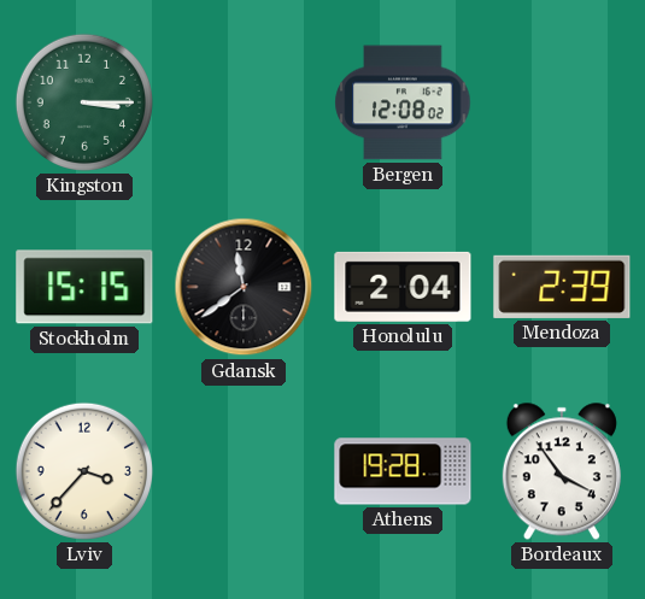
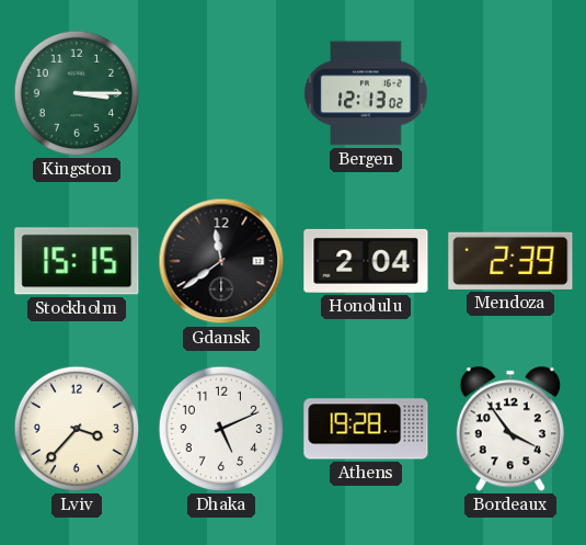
Bergen: 12:08 -> 12:13
Dhaka: none -> 5:11
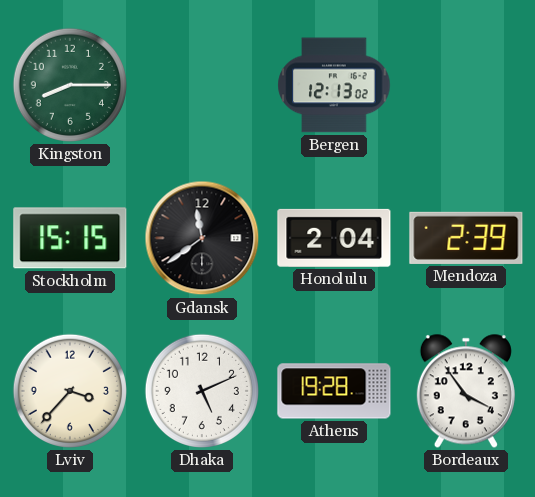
Kingston: 3:15 -> 8:15
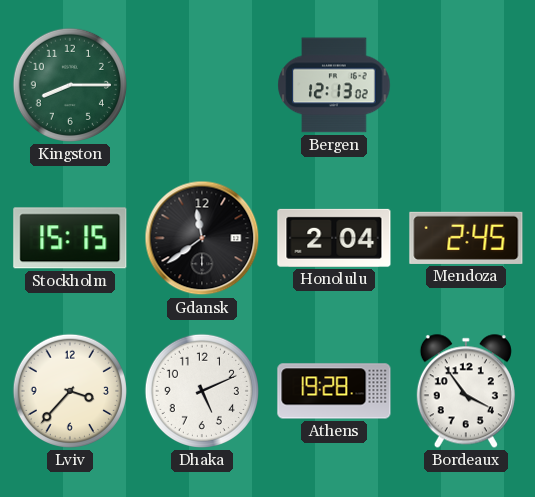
Mendoza: 2:39 -> 2:45
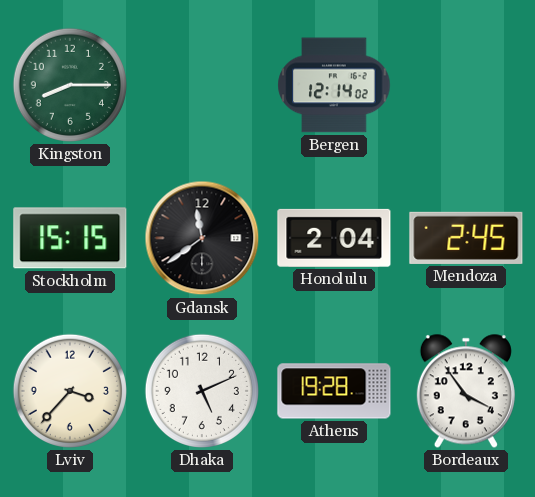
Bergen: 12:13 -> 12:14
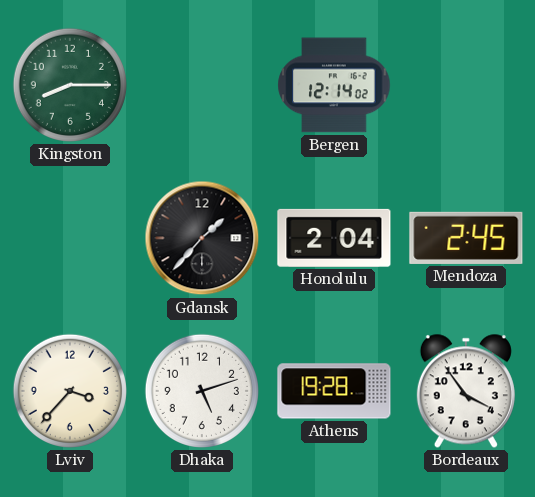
Stockholm: 15:15 -> none
Gdansk: 11:39 -> 1:37
Dhaka: 5:11 -> 5:12
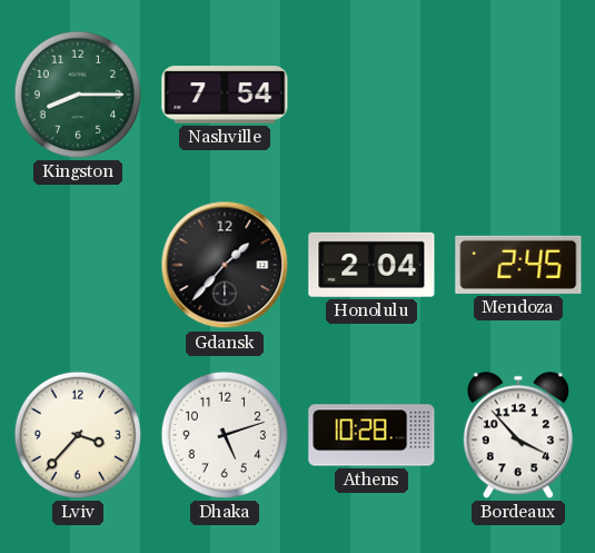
Nashville: none -> 7:54
Bergen: 12:14 -> none
Athens: 19:28 -> 10:28
Bordeaux: 3:54 -> 3:53
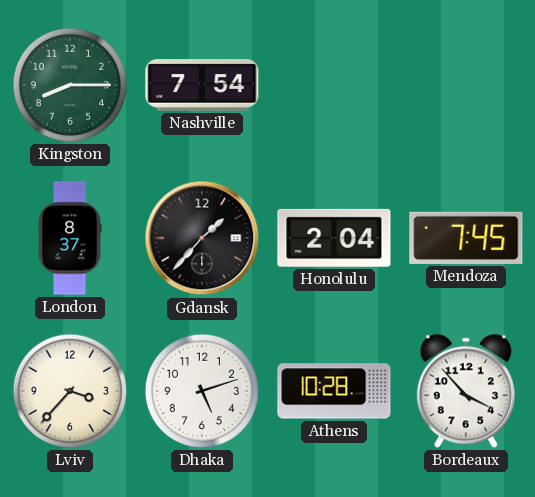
London: none -> 8:37
Mendoza: 2:45 -> 7:45
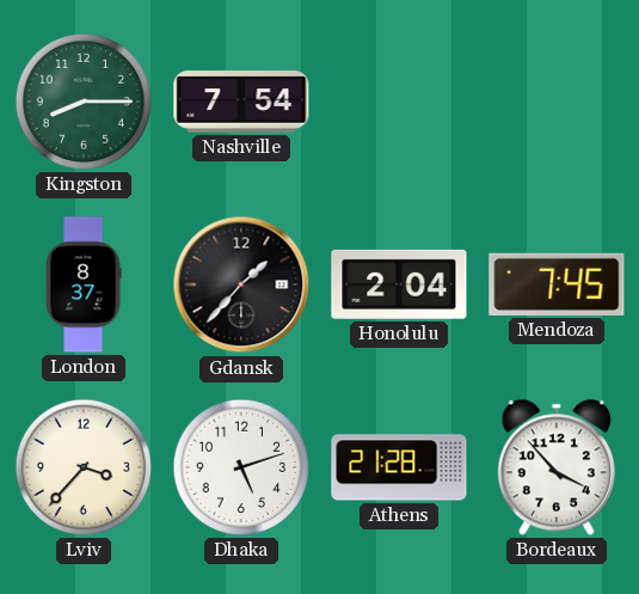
Athens: 10:28 -> 21:28
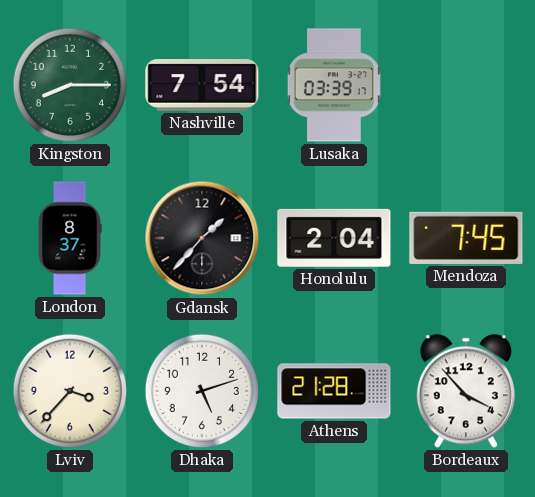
Lusaka: none -> 03:39
